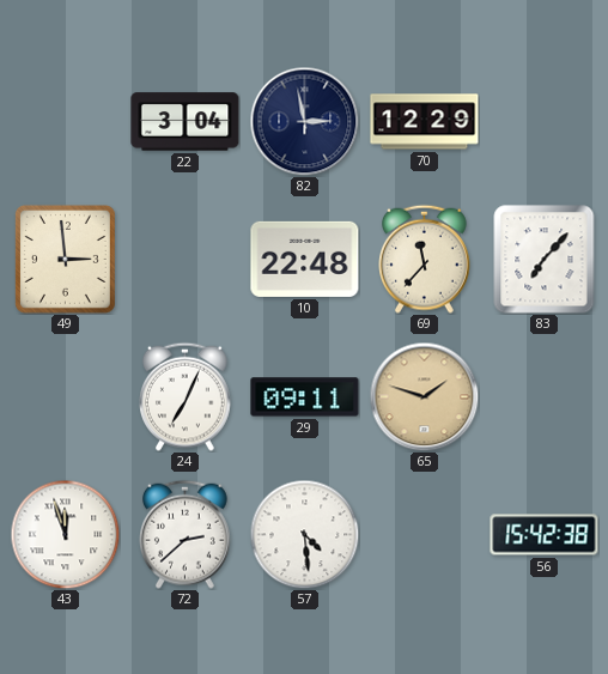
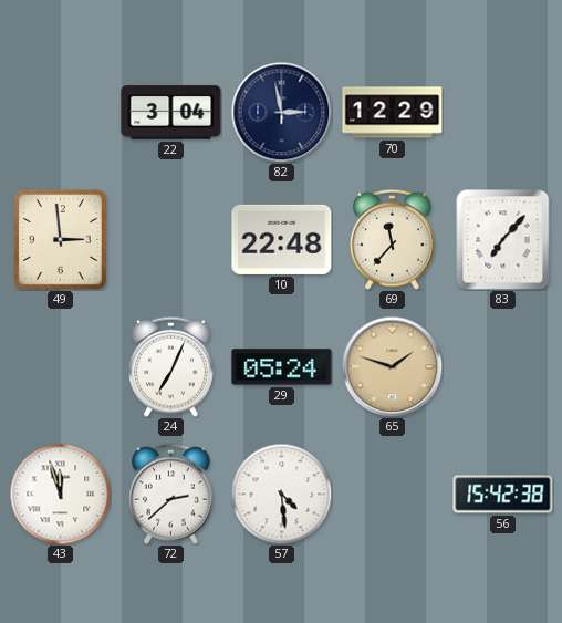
29: 09:11 -> 05:24
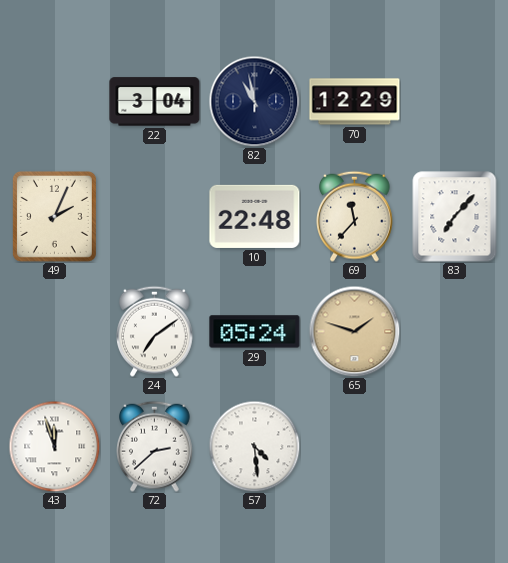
82: 2:58 -> 10:58
49: 2:59 -> 2:04
24: 7:04 -> 7:09
56: 15:42 -> none
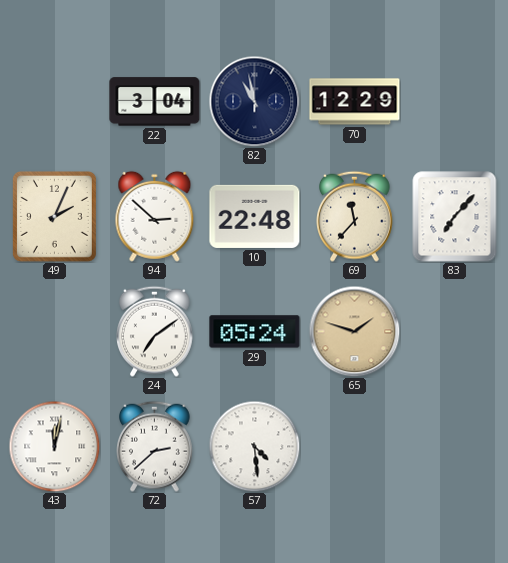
94: none -> 2:52
43: 11:57 -> 12:02
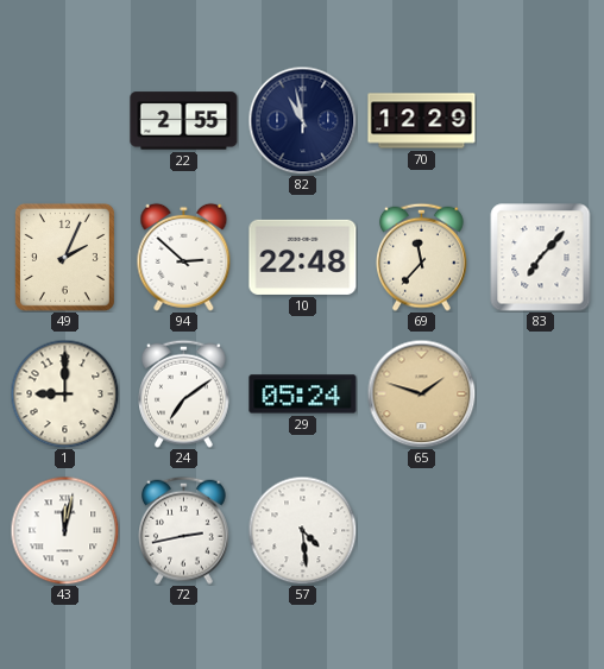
22: 3:04 -> 2:55
1: none -> 9:00
72: 2:38 -> 2:43
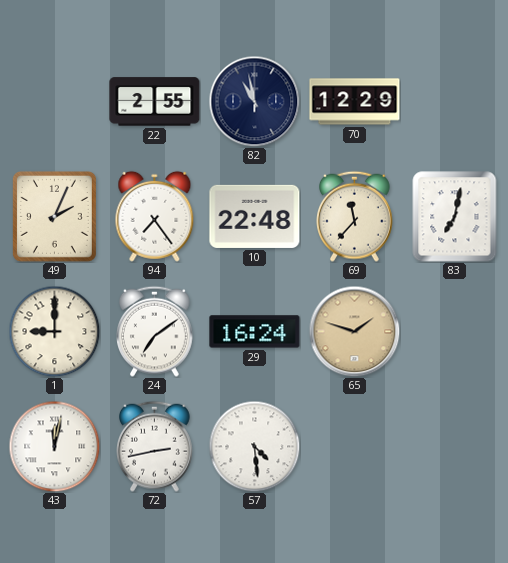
94: 2:52 -> 7:24
83: 7:07 -> 7:02
29: 05:24 -> 16:24
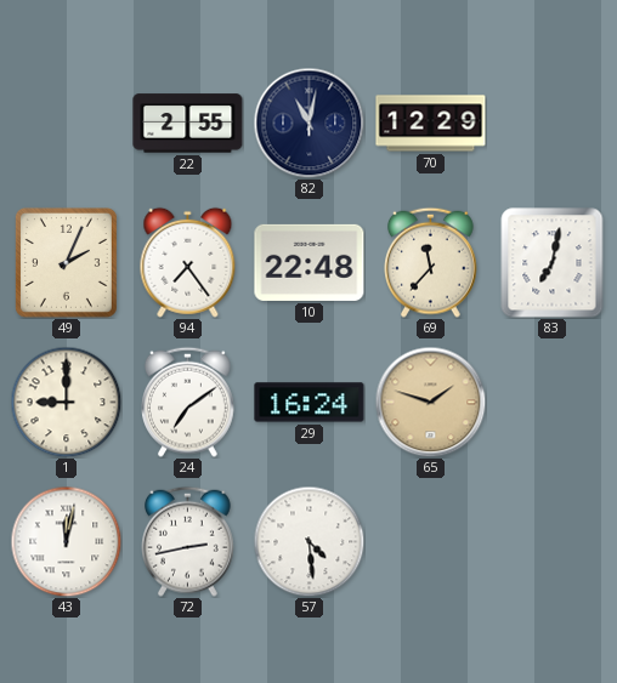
82: 10:58 -> 11:02
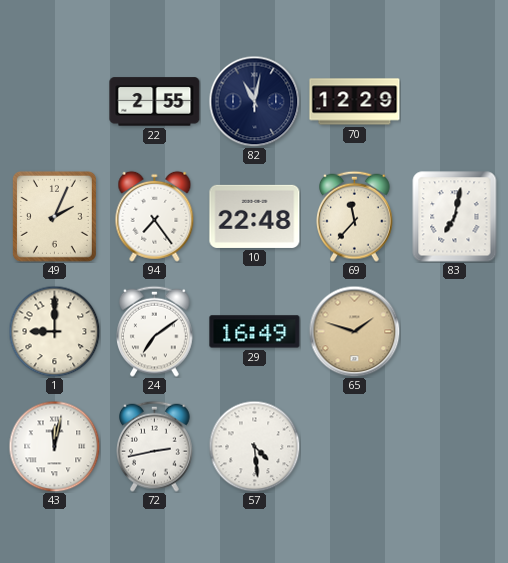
29: 16:24 -> 16:49
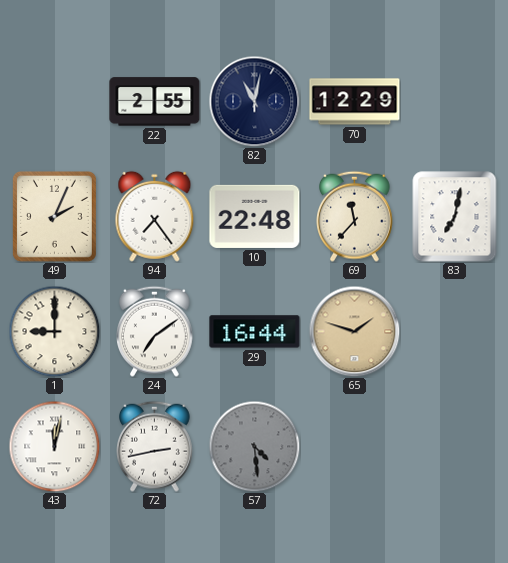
29: 16:49 -> 16:44
57 dial: white -> grey
